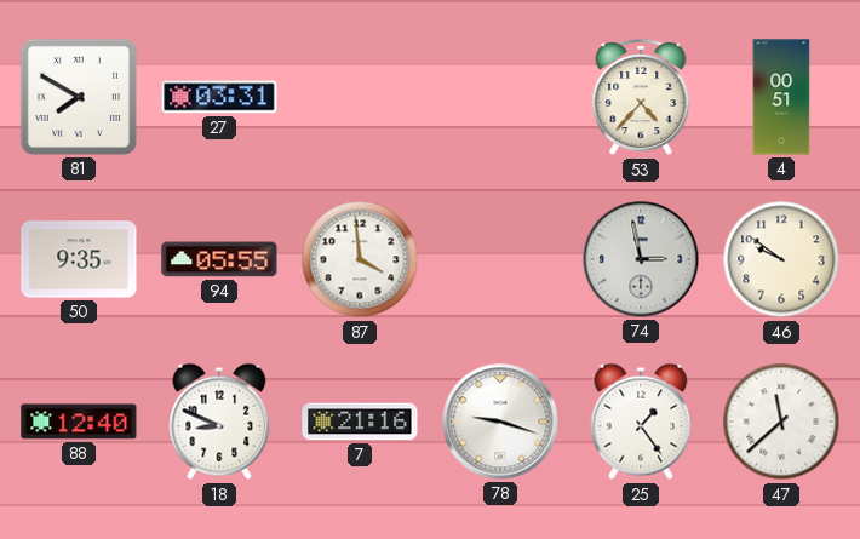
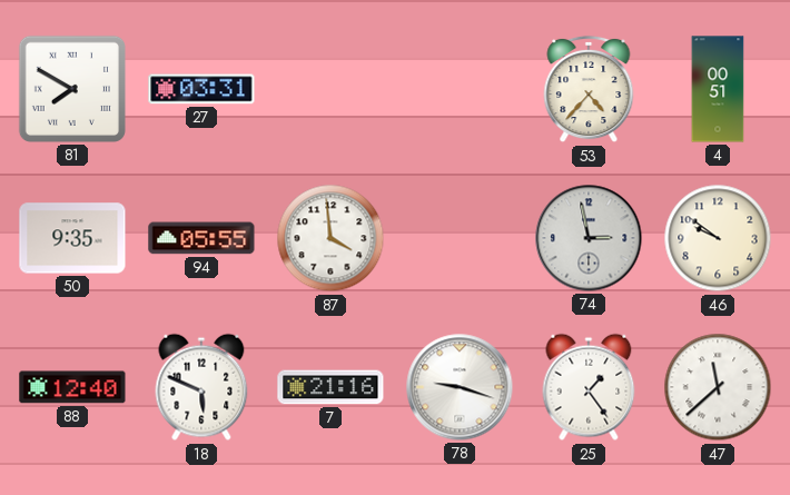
18: 8:49 -> 5:49
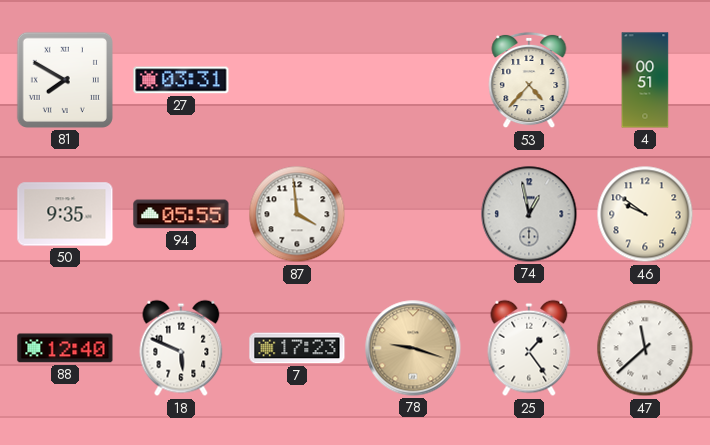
74: 2:58 -> 12:58
7: 21:16 -> 17:23
78 dial: white -> champagne
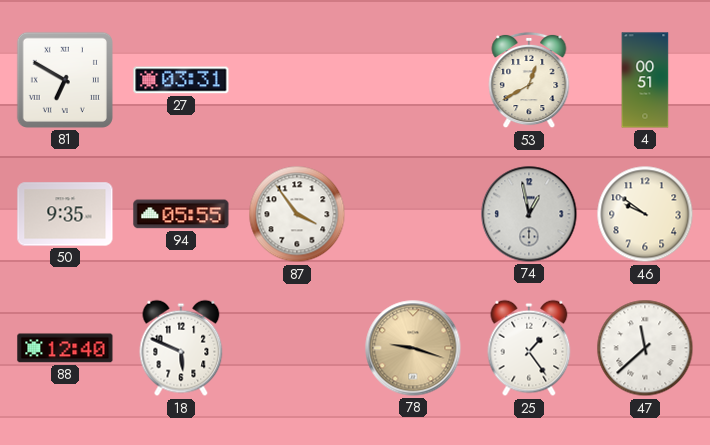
81: 7:50 -> 6:50
53: 4:37 -> 12:40
87: 3:59 -> 3:54
7: 17:23 -> none
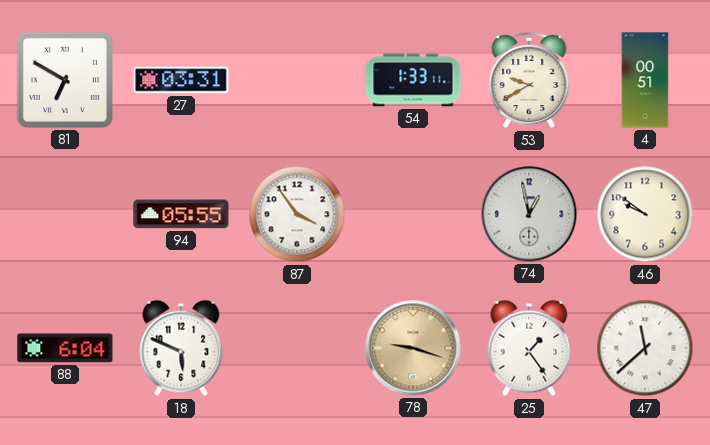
54: none -> 1:33
53: 12:40 -> 9:40
50: 9:35 -> none
88: 12:40 -> 6:04
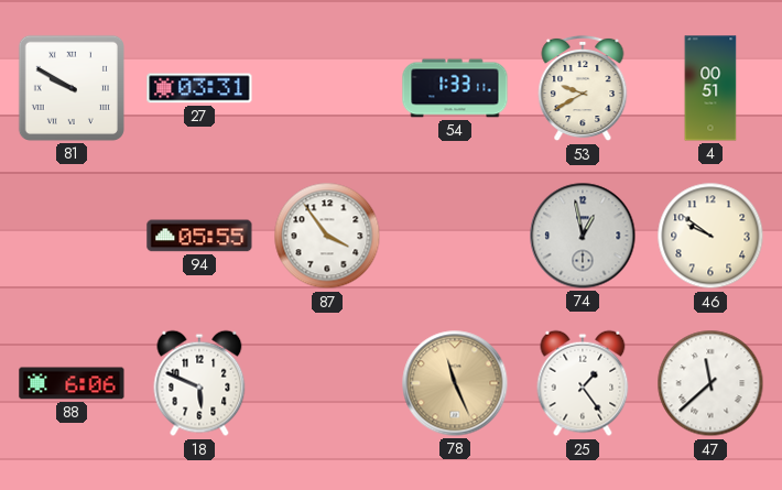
81: 6:50 -> 9:50
88: 6:04 -> 6:06
78: 9:18 -> 11:26
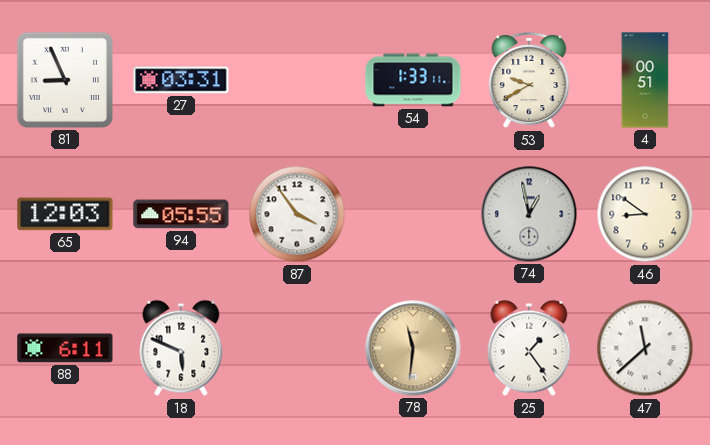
81: 9:50 -> 8:56
65: none -> 12:03
46: 9:51 -> 8:51
88: 6:06 -> 6:11
78: 11:26 -> 11:31
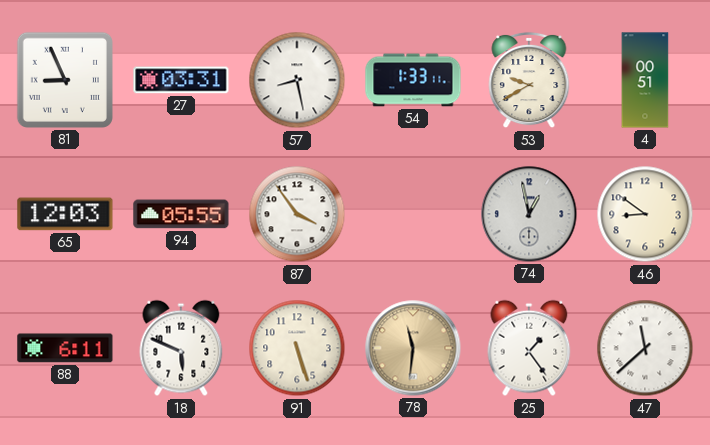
57: none -> 8:28
91: none -> 5:27
